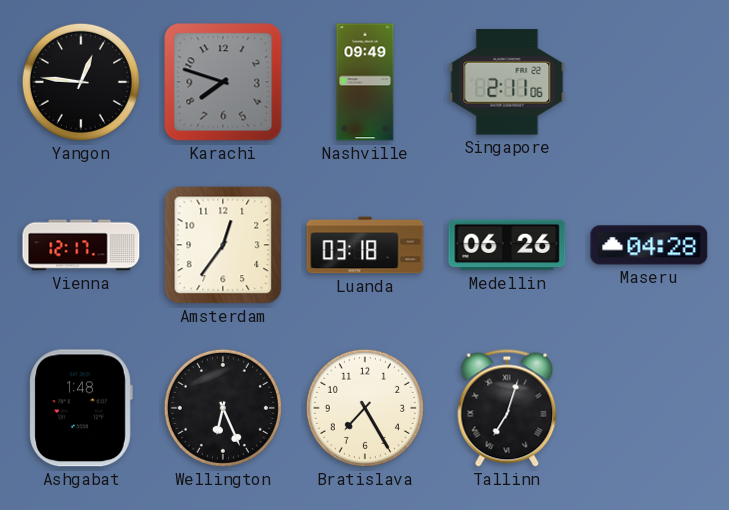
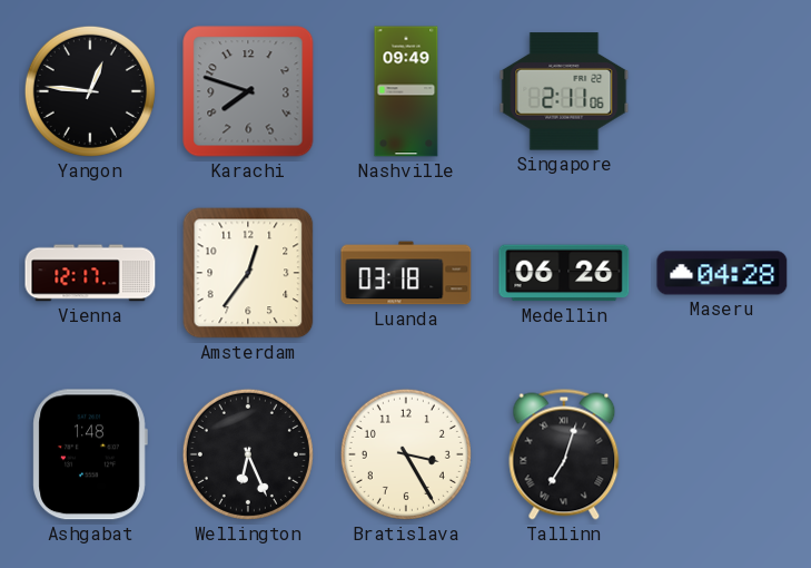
Bratislava: 7:25 -> 3:25
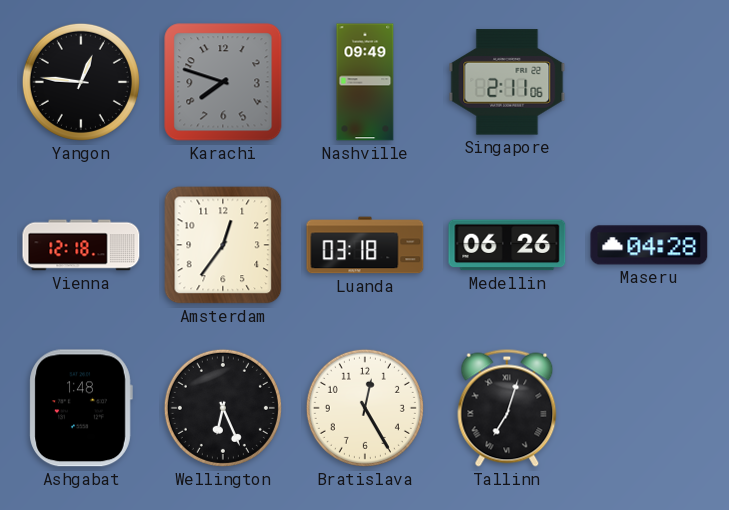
Vienna: 12:17 -> 12:18
Bratislava: 3:25 -> 12:25
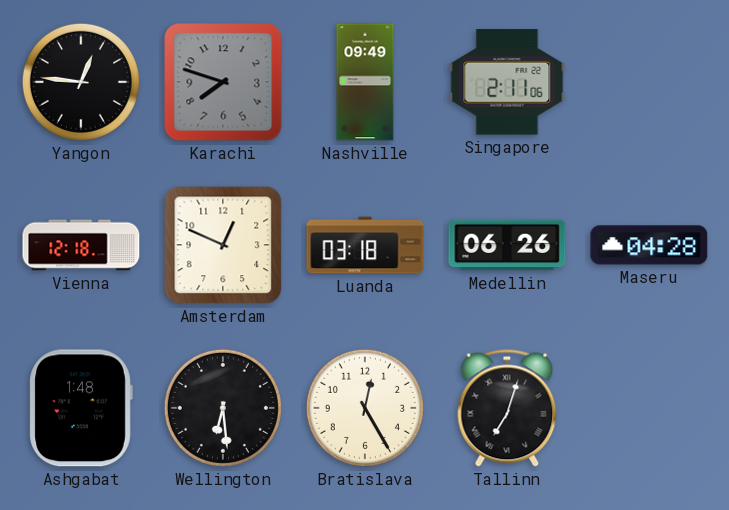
Amsterdam: 12:36 -> 12:49
Wellington: 6:26 -> 6:29
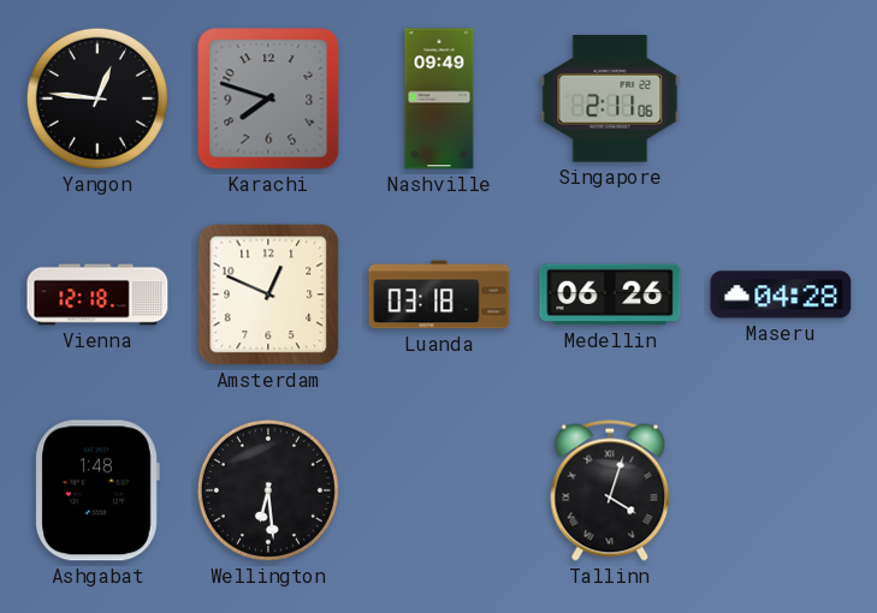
Bratislava: 12:25 -> none
Tallinn: 7:03 -> 4:03
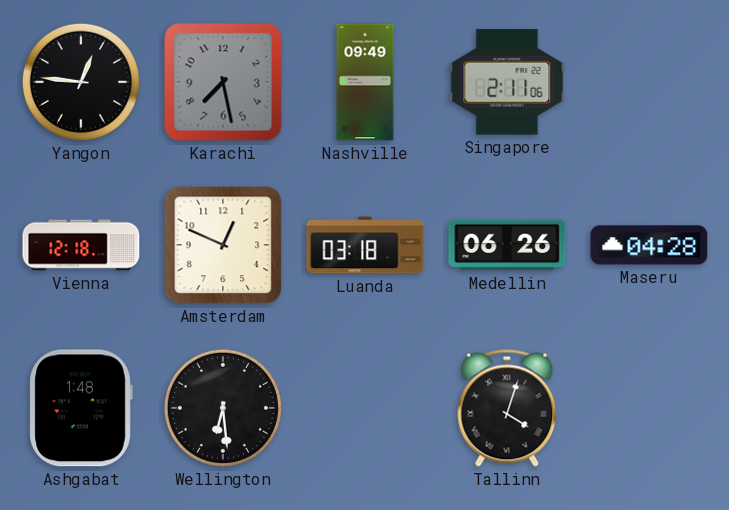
Karachi: 7:48 -> 7:28
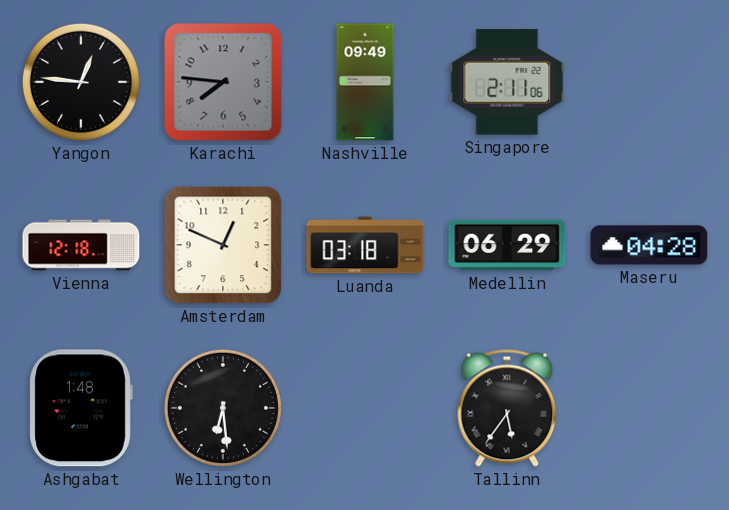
Karachi: 7:28 -> 7:46
Medellin: 06:26 -> 06:29
Tallinn: 4:03 -> 5:36
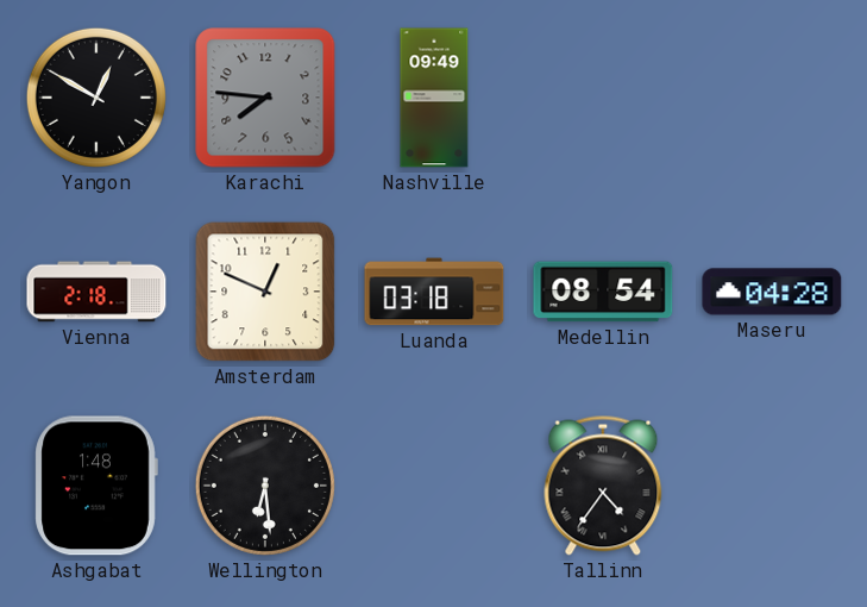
Yangon: 12:46 -> 12:50
Singapore: 2:11 -> none
Vienna: 12:18 -> 2:18
Medellin: 06:29 -> 08:54
Tallinn: 5:36 -> 4:36
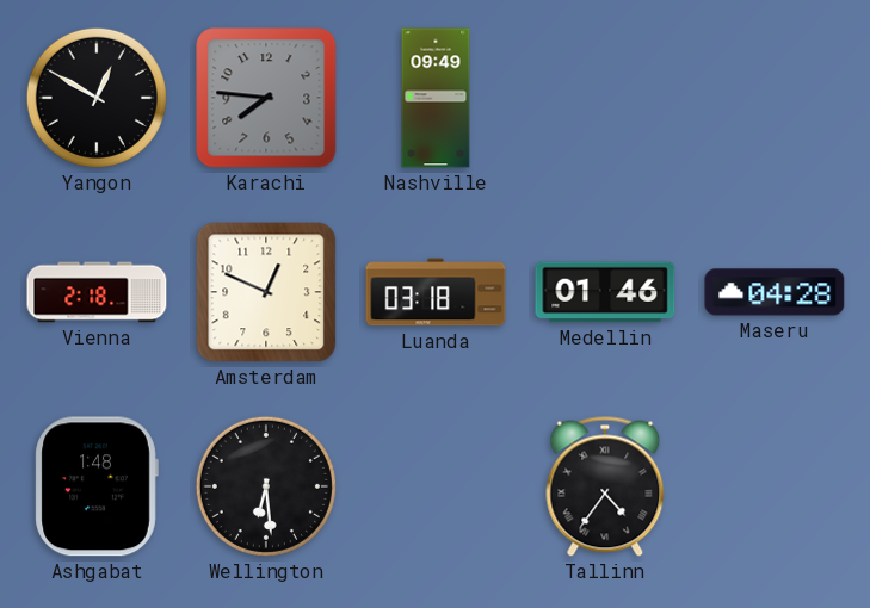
Medellin: 08:54 -> 01:46
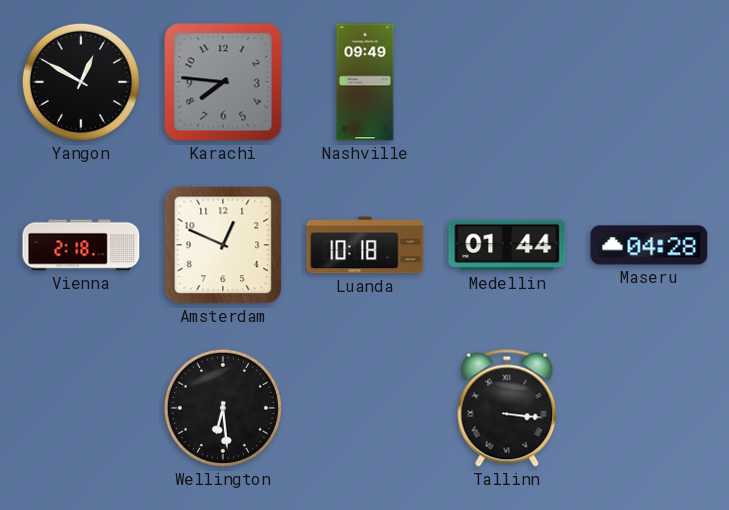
Luanda: 03:18 -> 10:18
Medellin: 01:46 -> 01:44
Ashgabat: 1:48 -> none
Tallinn: 4:36 -> 3:16
